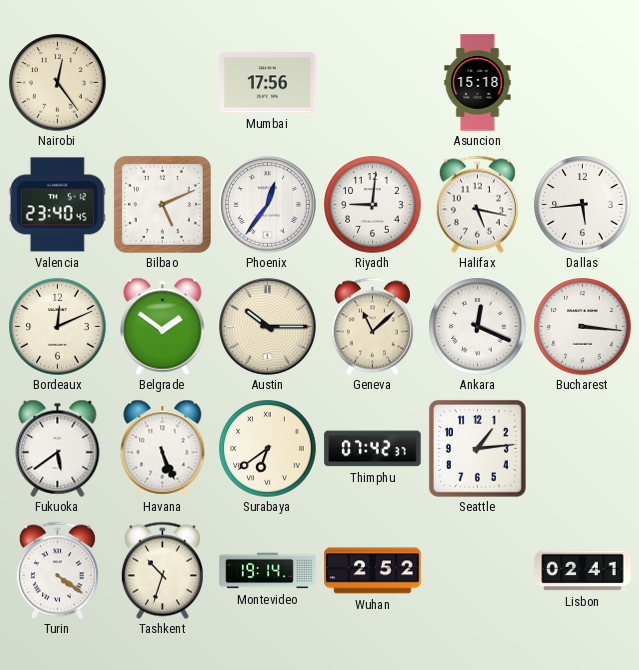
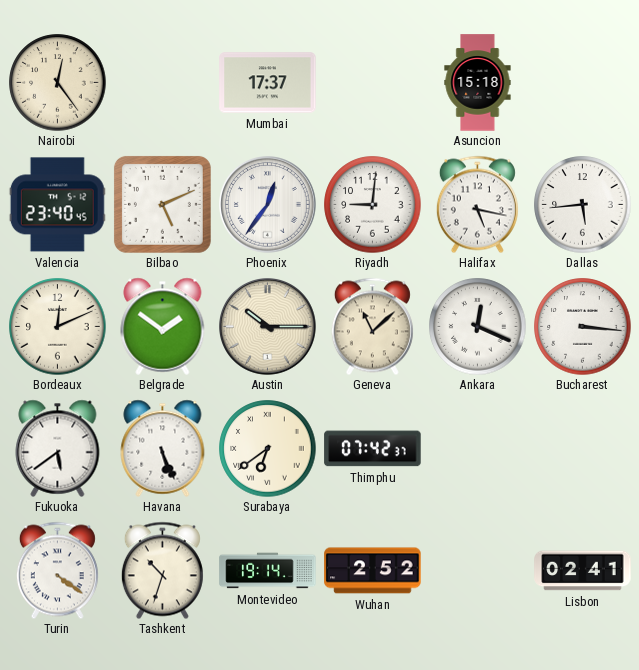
Mumbai: 17:56 -> 17:37
Seattle: 1:14 -> none
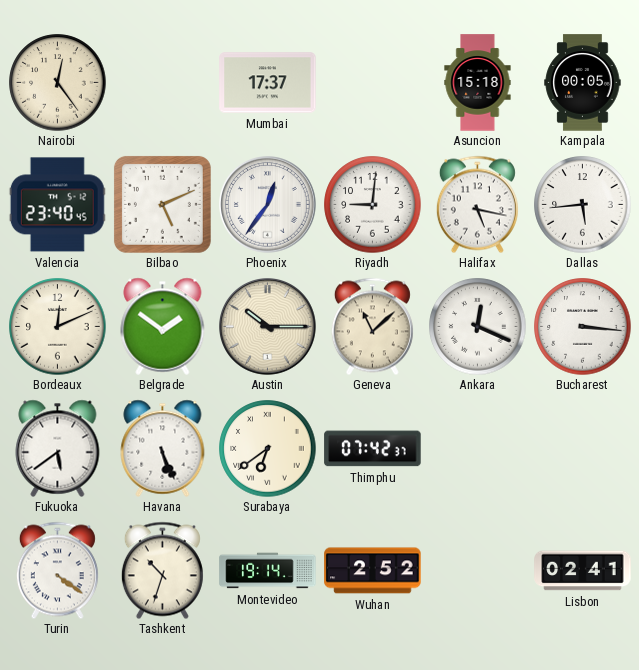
Kampala: none -> 00:05
